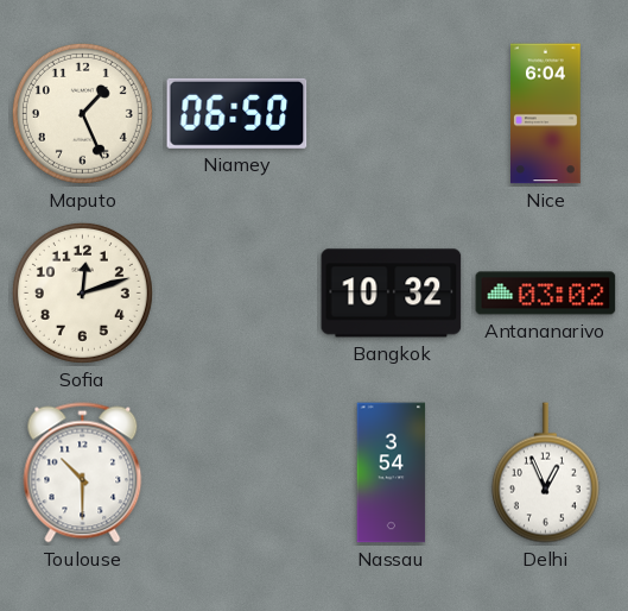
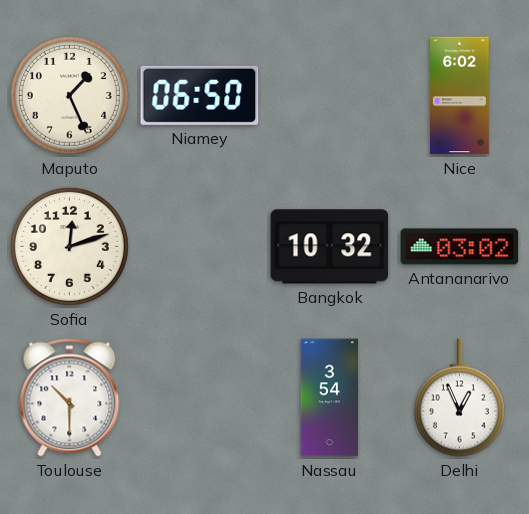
Nice: 6:04 -> 6:02
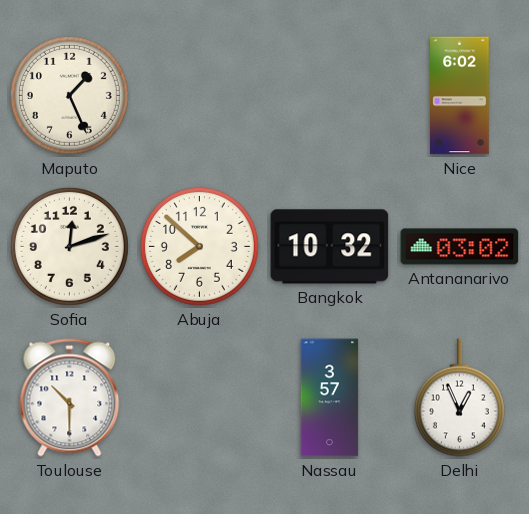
Niamey: 06:50 -> none
Abuja: none -> 7:52
Nassau: 3:54 -> 3:57
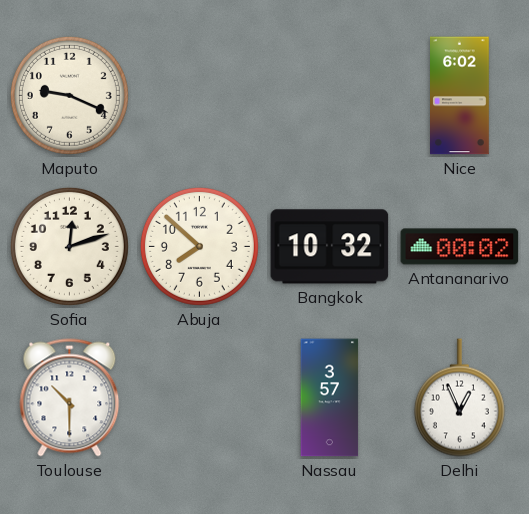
Maputo: 1:26 -> 9:19
Antananarivo: 03:02 -> 00:02
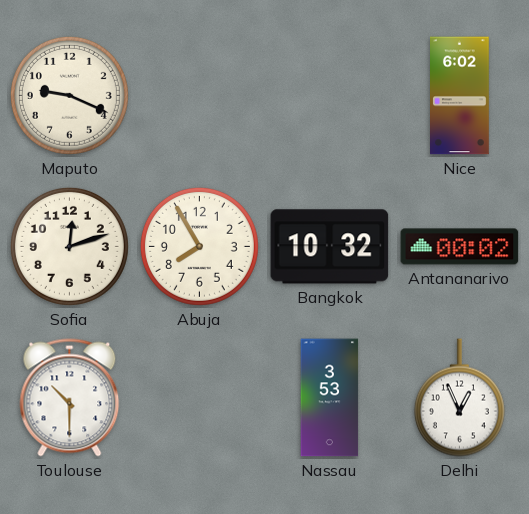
Abuja: 7:52 -> 7:55
Nassau: 3:57 -> 3:53
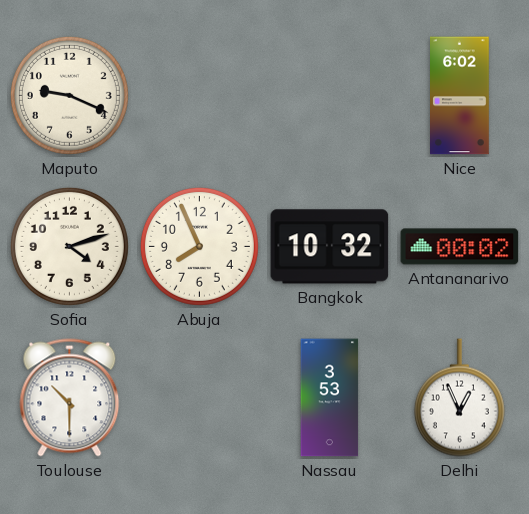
Sofia: 12:12 -> 4:12
Abuja: 7:55 -> 7:56
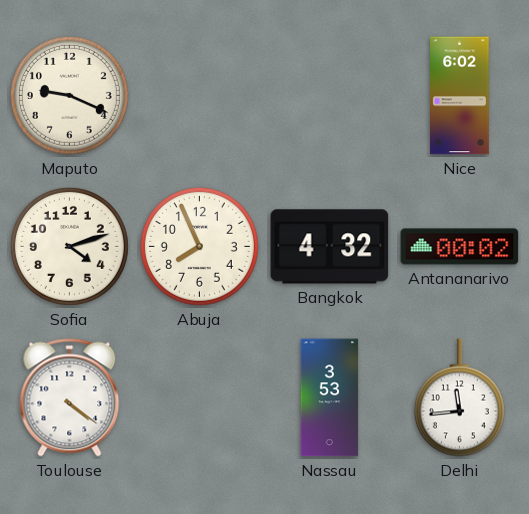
Bangkok: 10:32 -> 4:32
Toulouse: 10:30 -> 4:21
Delhi: 12:56 -> 11:44
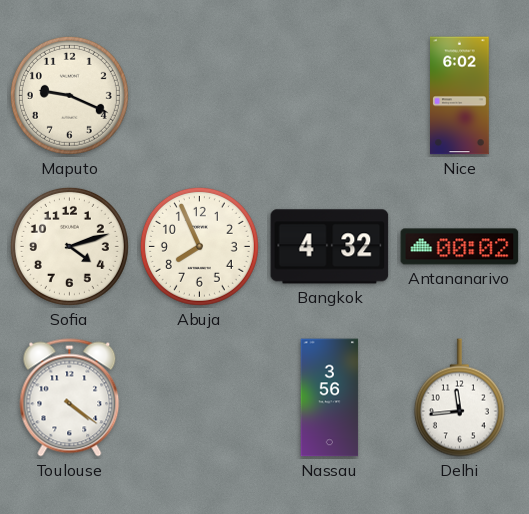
Nassau: 3:53 -> 3:56
